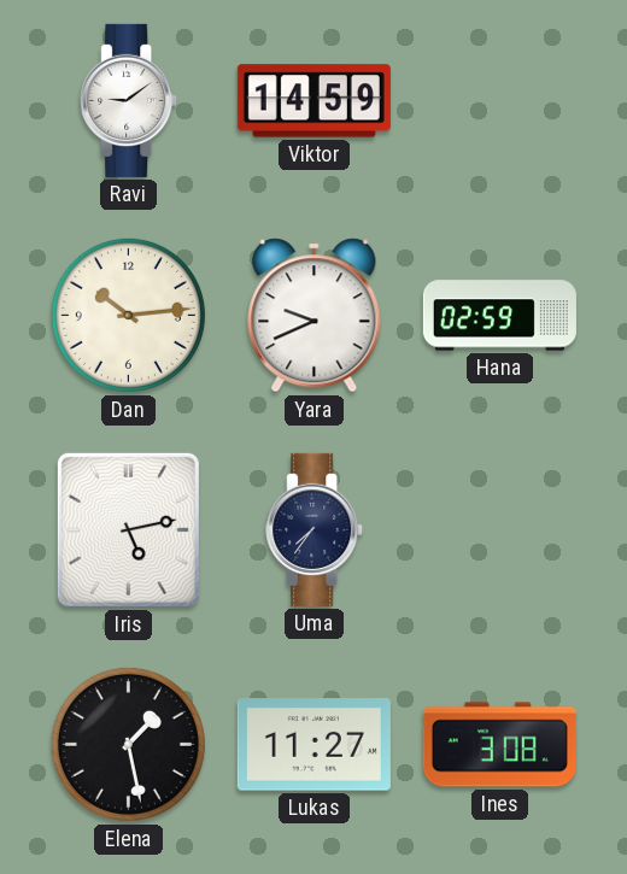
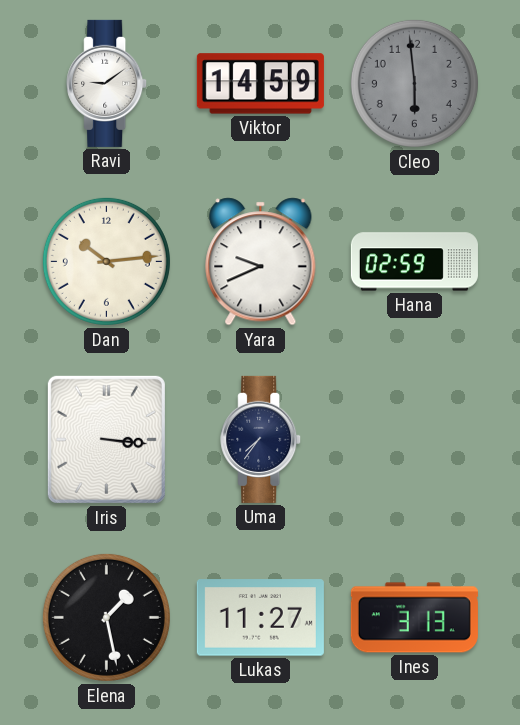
Cleo: none -> 5:59
Iris: 5:13 -> 3:16
Ines: 3:08 -> 3:13
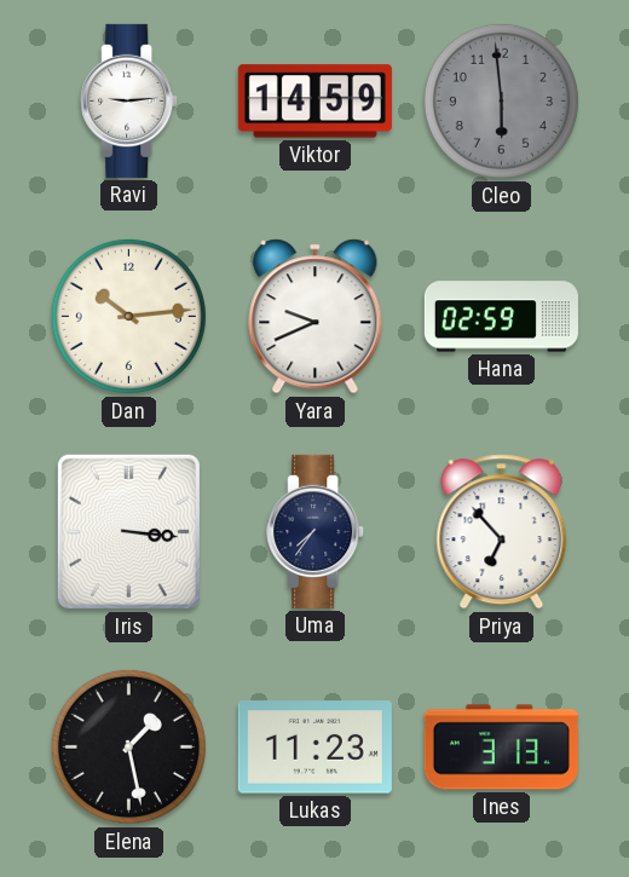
Ravi: 9:09 -> 9:14
Priya: none -> 6:53
Lukas: 11:27 -> 11:23
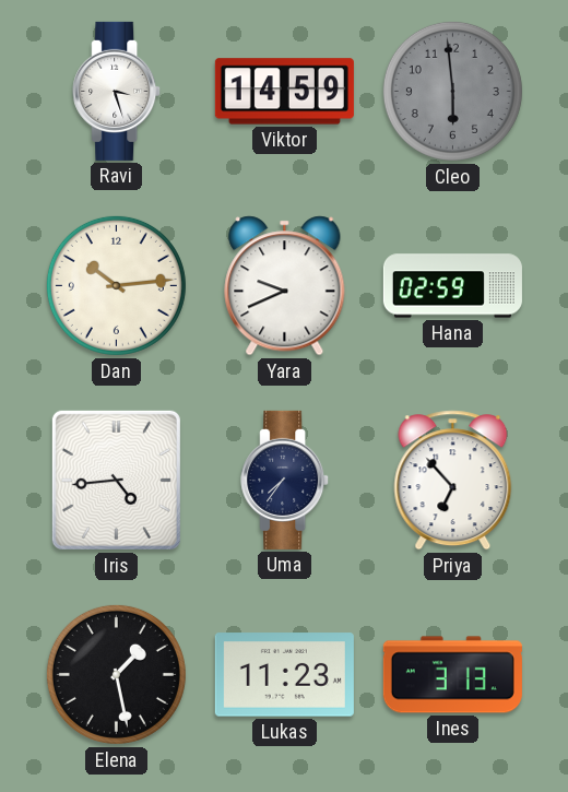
Ravi: 9:14 -> 3:27
Iris: 3:16 -> 4:44
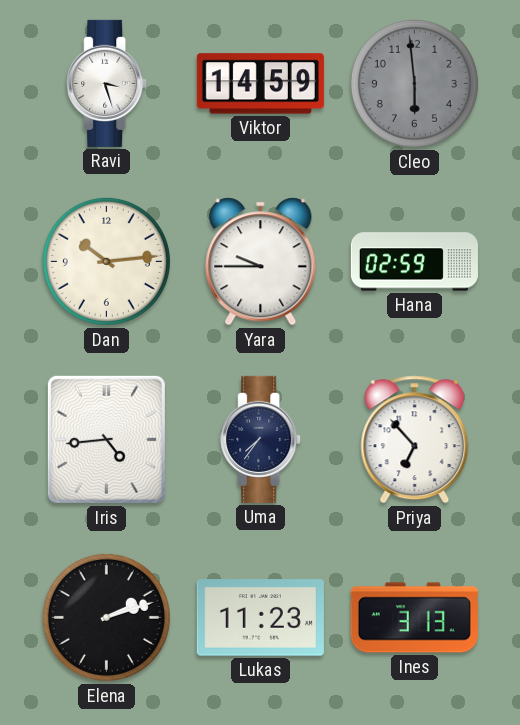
Yara: 9:41 -> 9:45
Elena: 1:28 -> 2:12
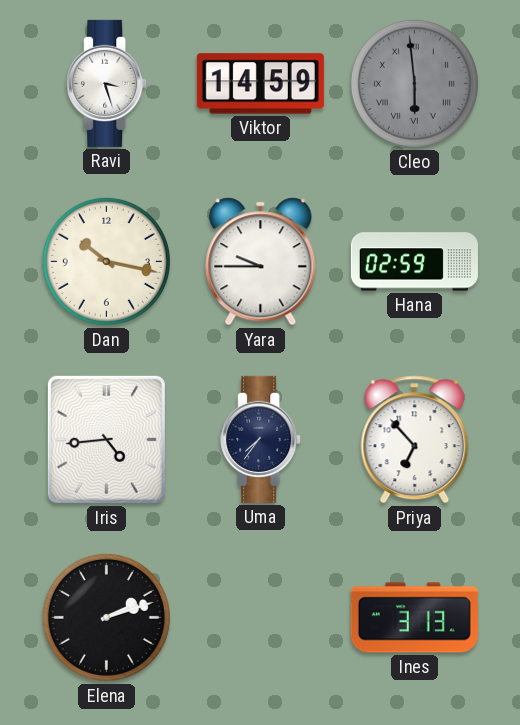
Cleo numerals: Arabic -> Roman
Dan: 10:14 -> 10:17
Lukas: 11:23 -> none
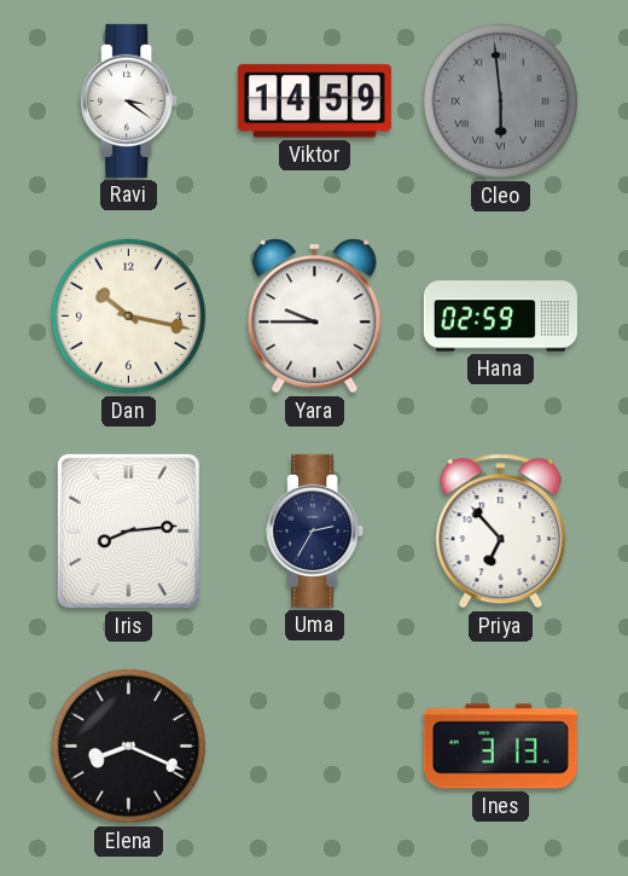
Ravi: 3:27 -> 3:21
Iris: 4:44 -> 8:14
Uma: 7:36 -> 2:35
Elena: 2:12 -> 8:19
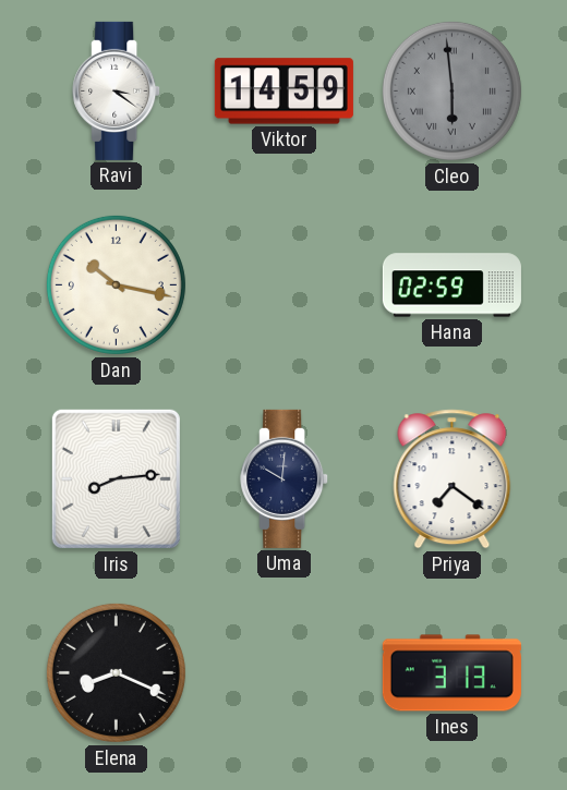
Yara: 9:45 -> none
Uma: 2:35 -> 10:01
Priya: 6:53 -> 7:21
